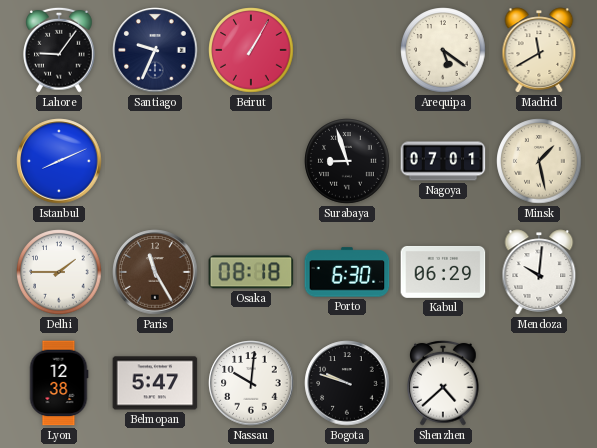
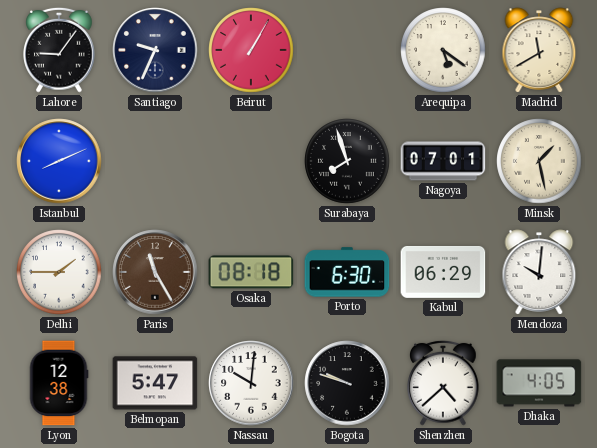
Surabaya: 8:57 -> 7:57
Dhaka: none -> 4:05
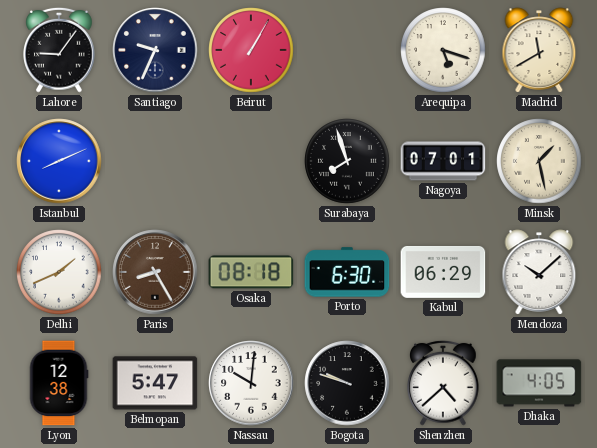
Arequipa: 5:21 -> 5:18
Delhi: 1:45 -> 1:41
Paris: 11:25 -> 8:25
Mendoza: 10:01 -> 10:08
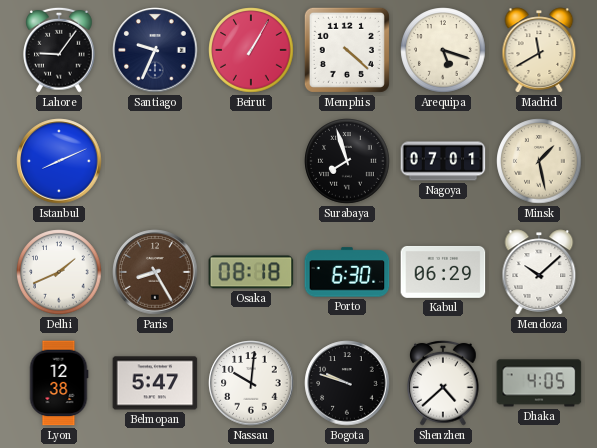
Memphis: none -> 4:22
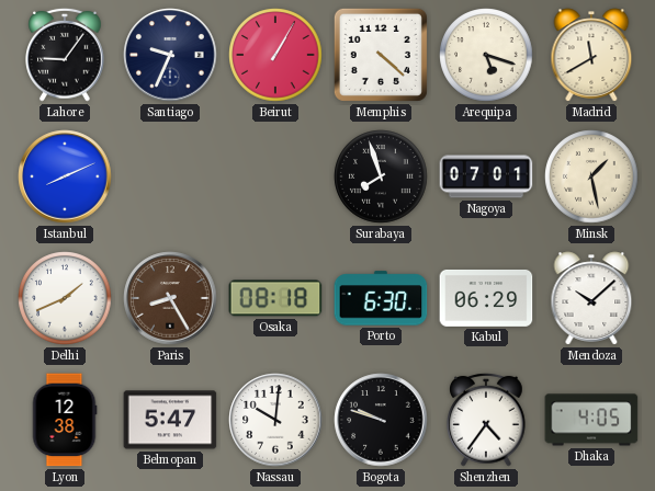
Shenzhen: 4:38 -> 4:36
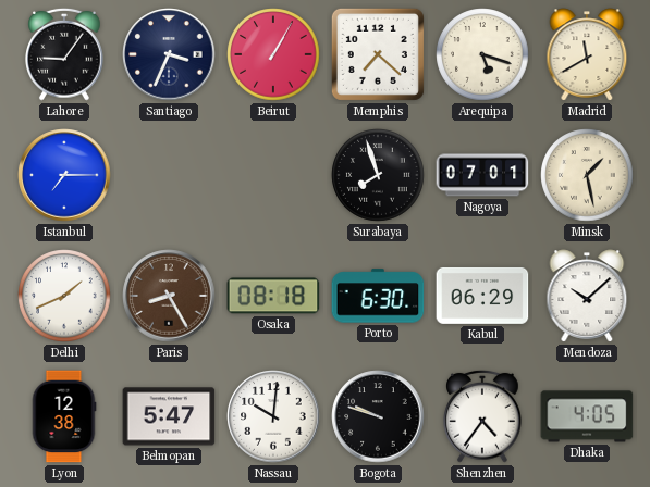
Santiago: 9:34 -> 3:34
Memphis: 4:22 -> 7:22
Istanbul: 8:11 -> 7:15
